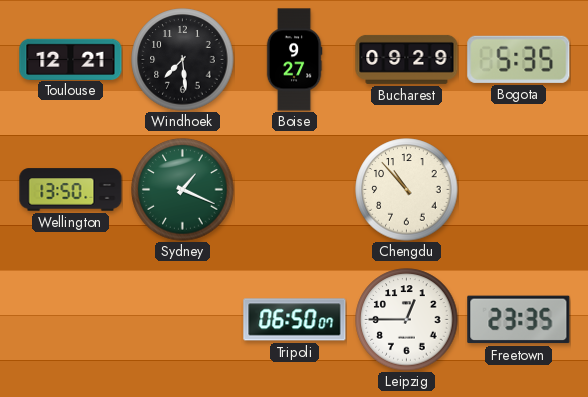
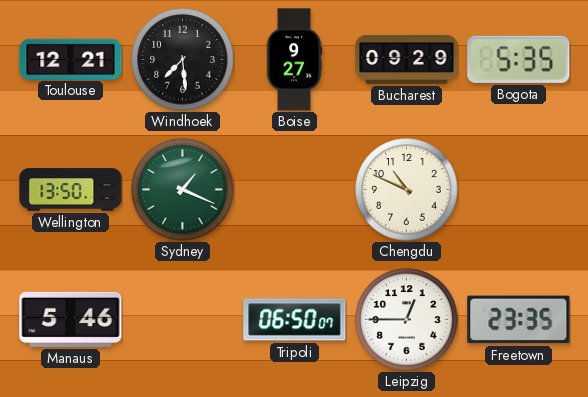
Chengdu: 10:53 -> 10:49
Manaus: none -> 5:46
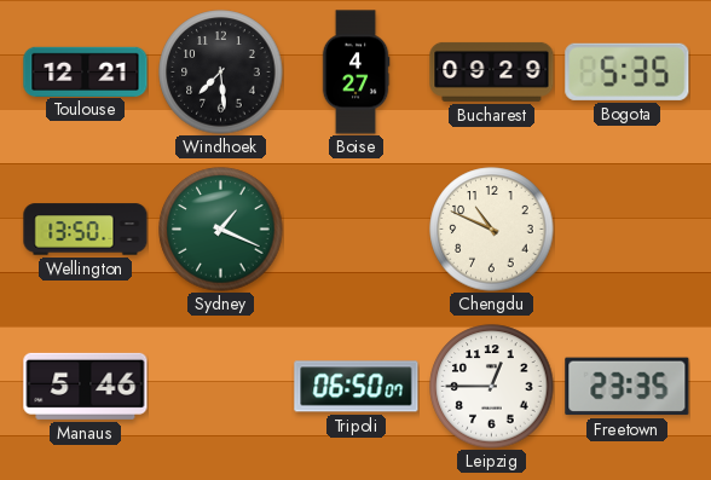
Boise: 9:27 -> 4:27
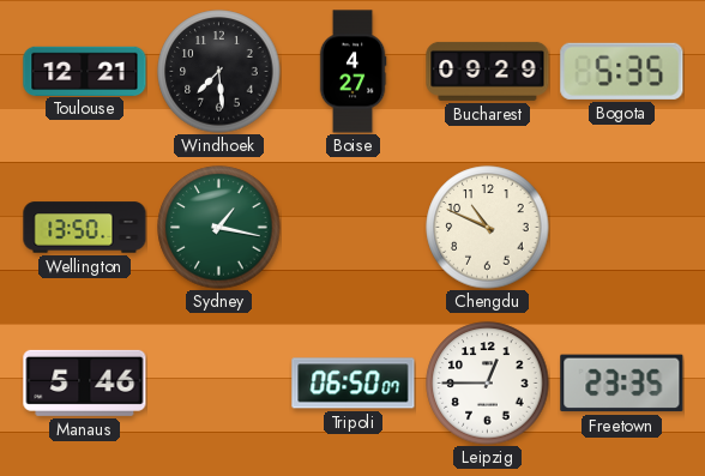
Sydney: 1:19 -> 1:17
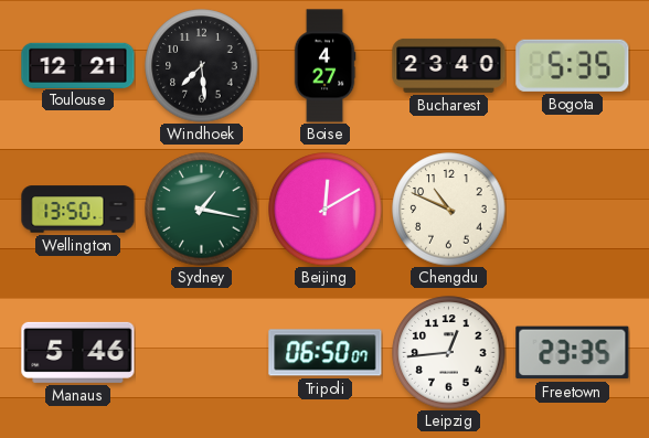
Bucharest: 09:29 -> 23:40
Beijing: none -> 12:10
Leipzig: 12:45 -> 12:44
